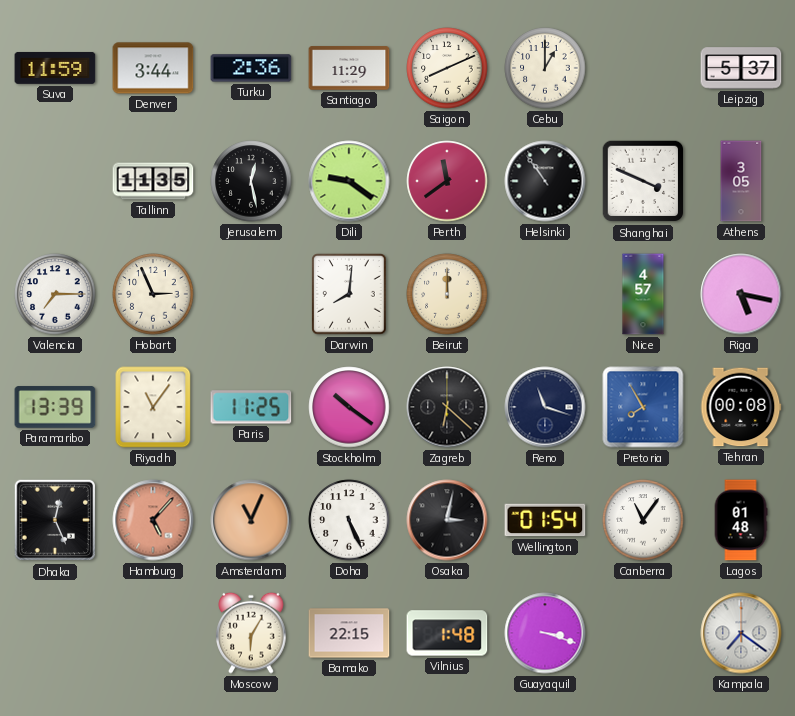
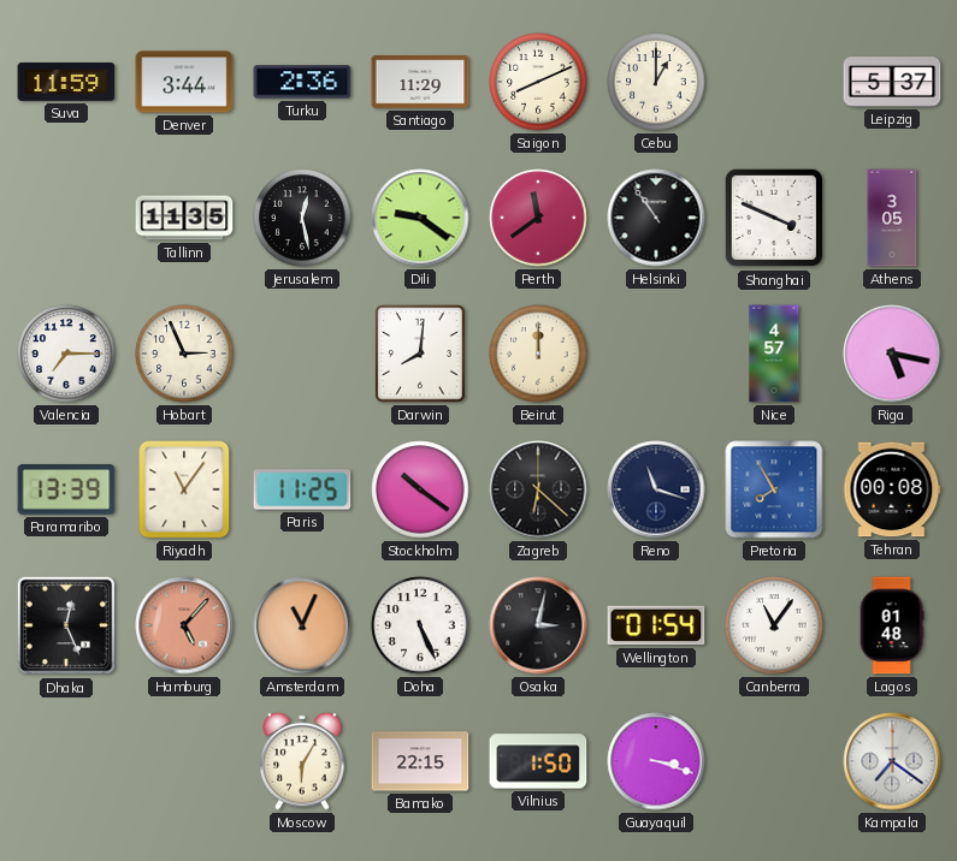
Vilnius: 1:48 -> 1:50
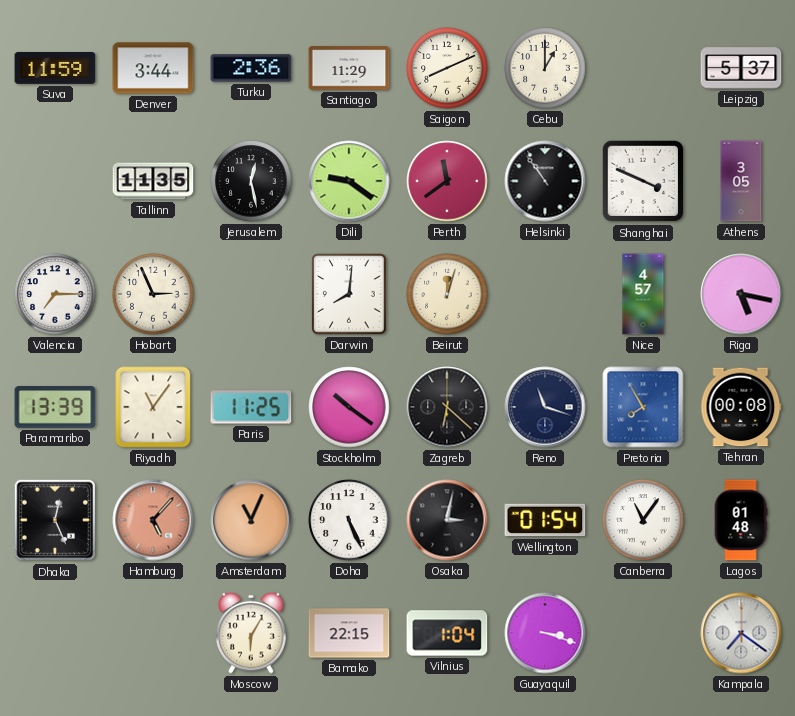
Beirut: 12:00 -> 12:03
Vilnius: 1:50 -> 1:04
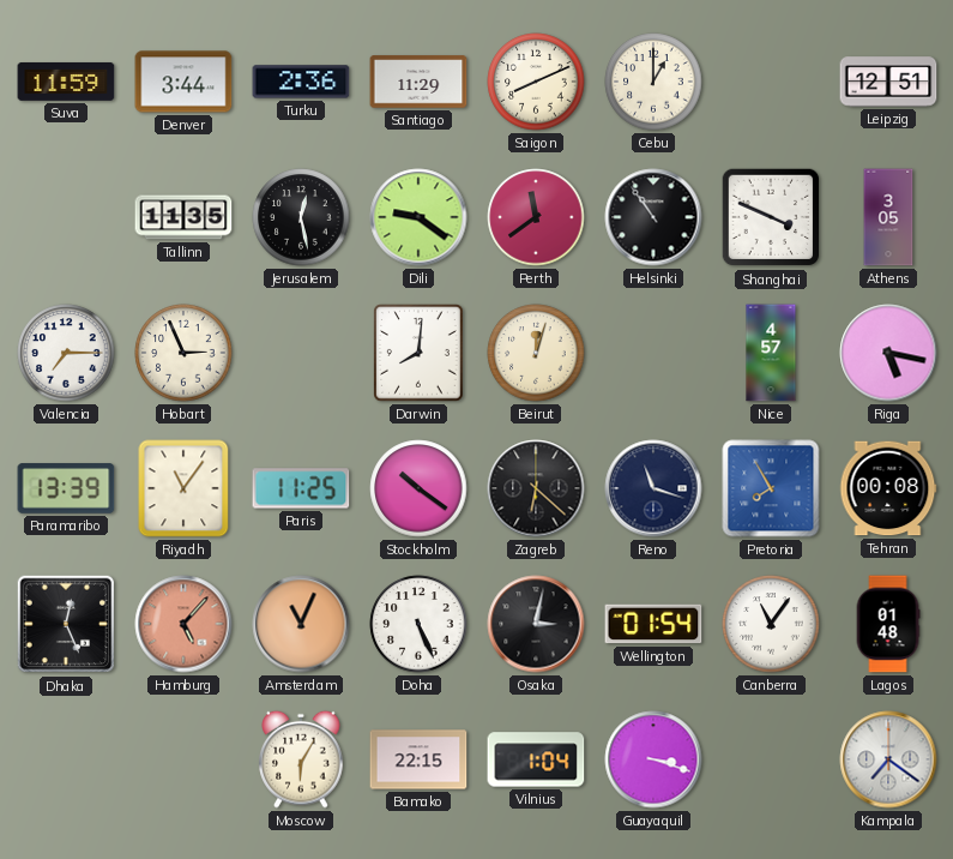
Leipzig: 5:37 -> 12:51
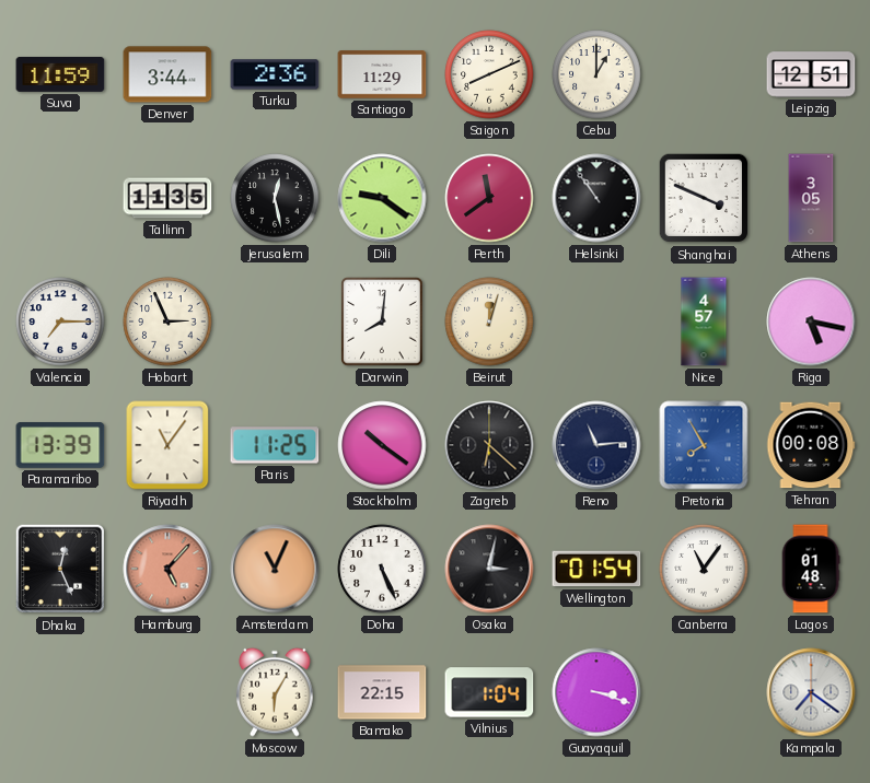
Reno: 11:18 -> 11:14
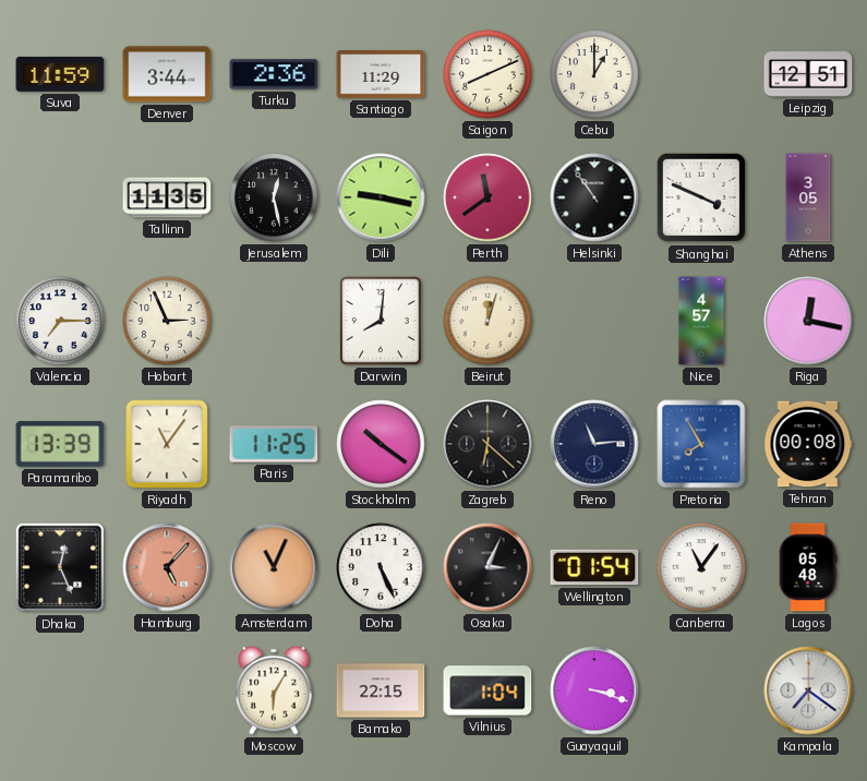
Dili: 9:21 -> 9:17
Riga: 5:17 -> 12:17
Osaka: 3:02 -> 3:04
Lagos: 01:48 -> 05:48
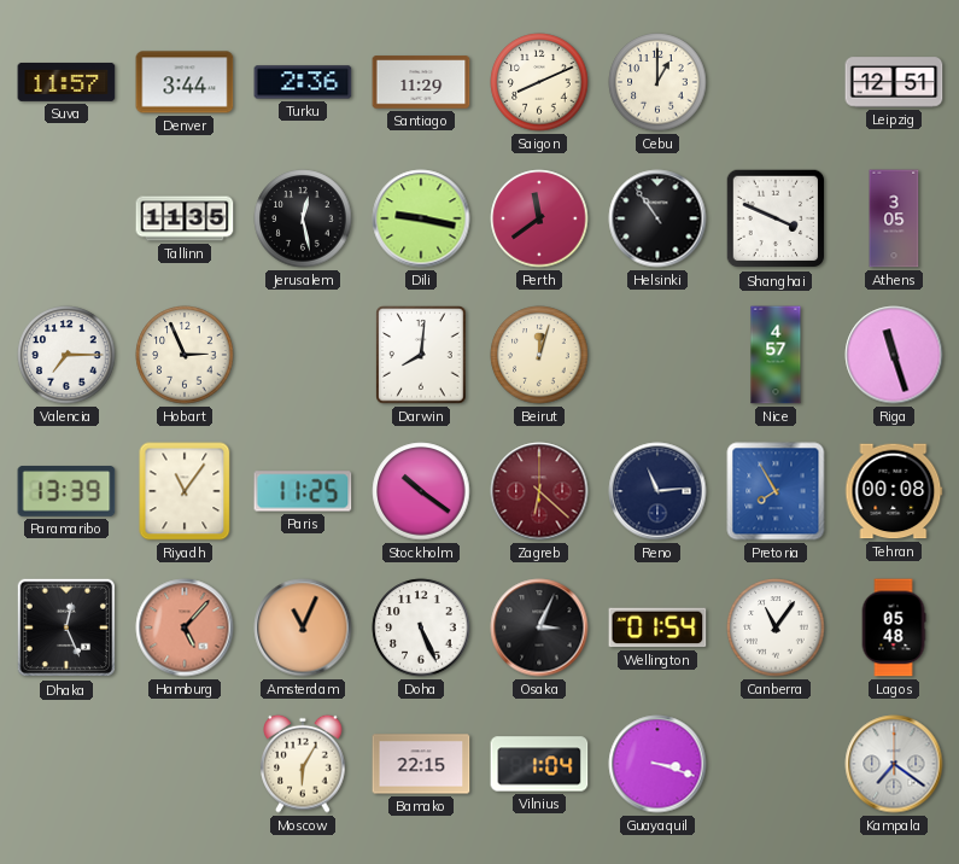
Suva: 11:59 -> 11:57
Riga: 12:17 -> 11:27
Zagreb dial: black -> burgundy
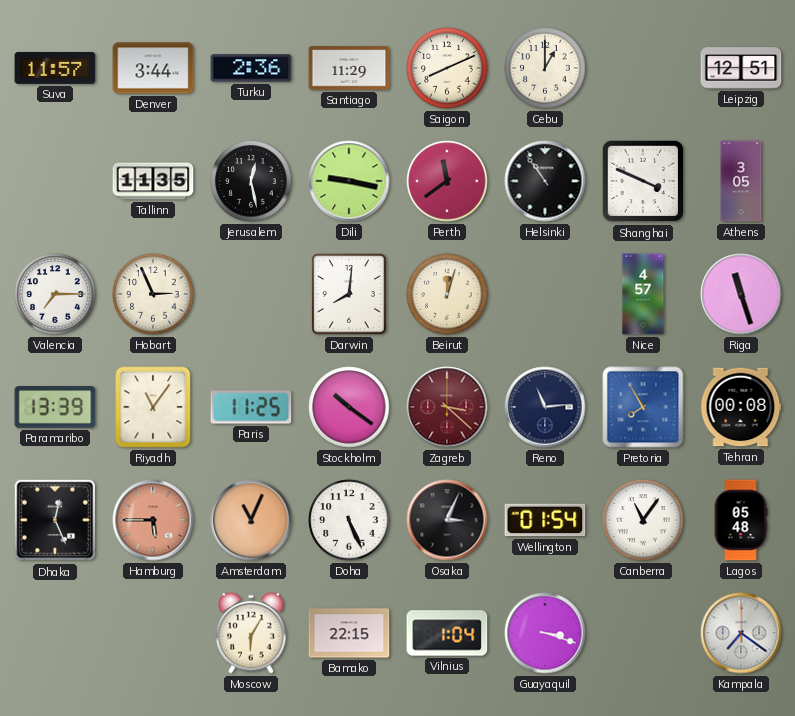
Zagreb: 6:22 -> 3:22
Hamburg: 5:07 -> 5:45
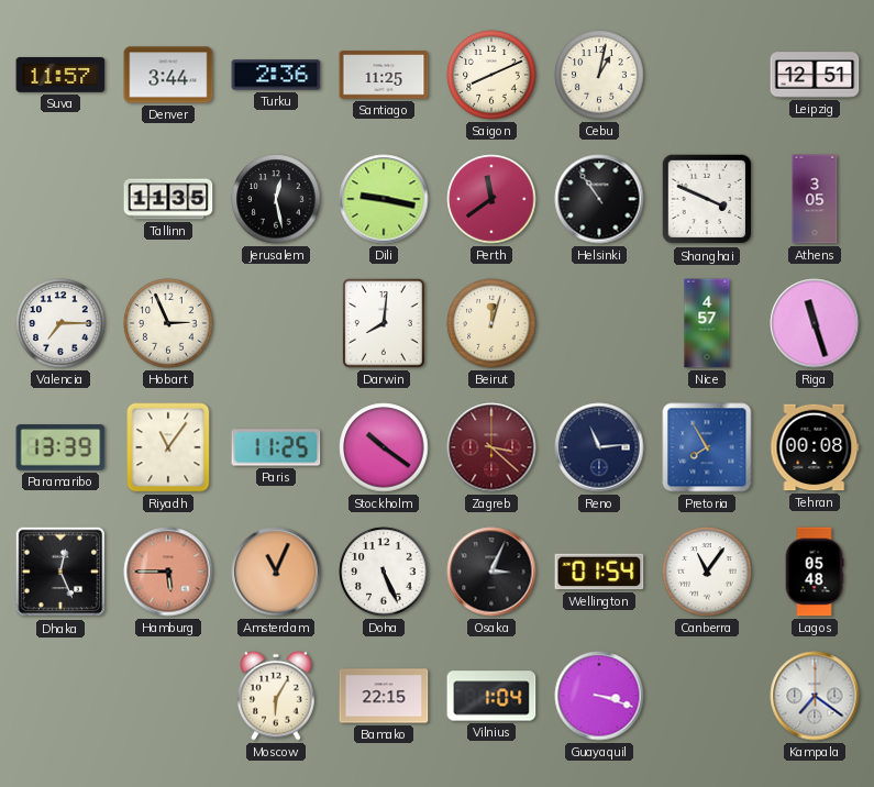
Santiago: 11:29 -> 11:25
Cebu: 1:00 -> 1:02
